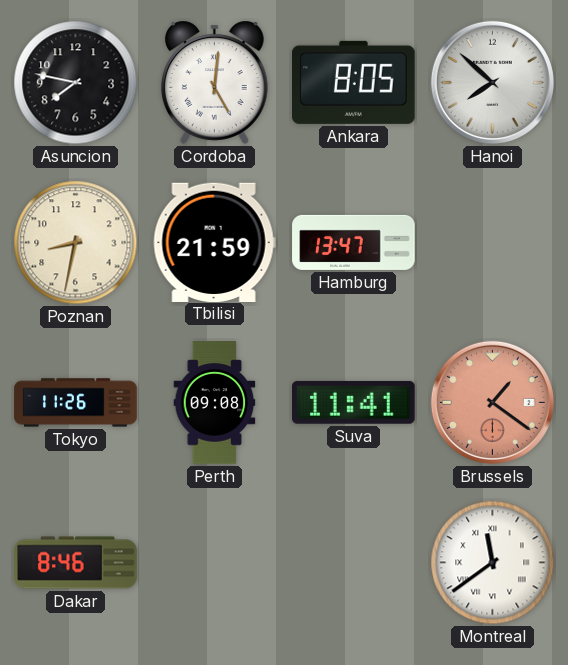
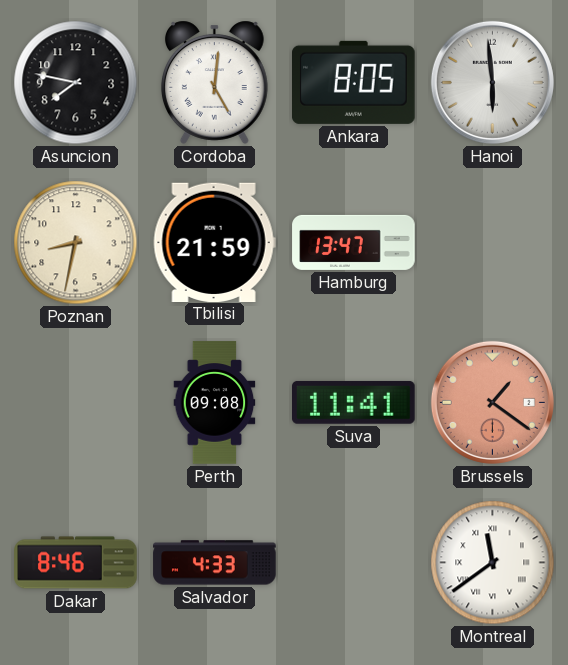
Hanoi: 7:52 -> 5:59
Tokyo: 11:26 -> none
Salvador: none -> 4:33
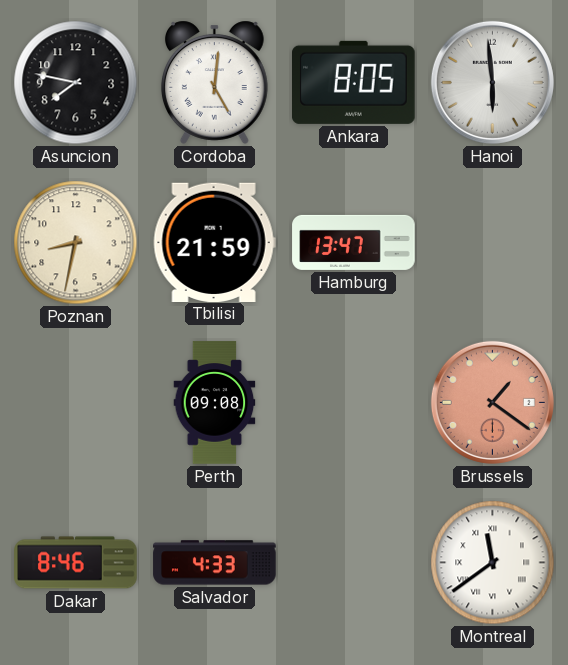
Suva: 11:41 -> none
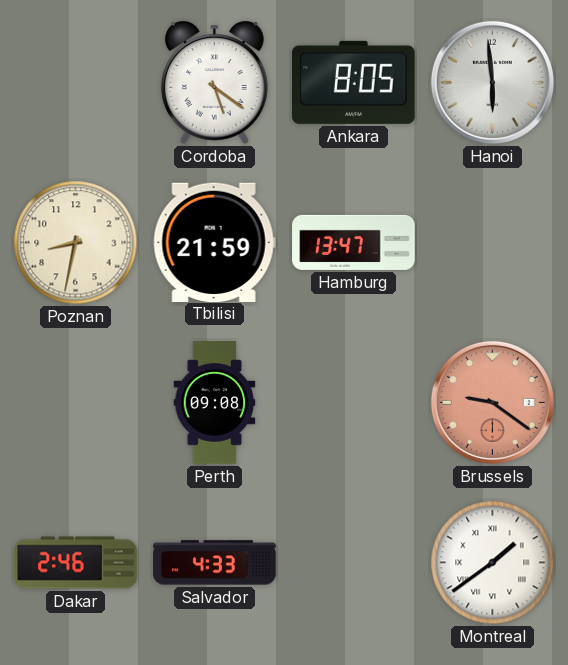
Asuncion: 7:47 -> none
Cordoba: 5:01 -> 5:21
Brussels: 1:21 -> 9:21
Dakar: 8:46 -> 2:46
Montreal: 11:39 -> 1:39
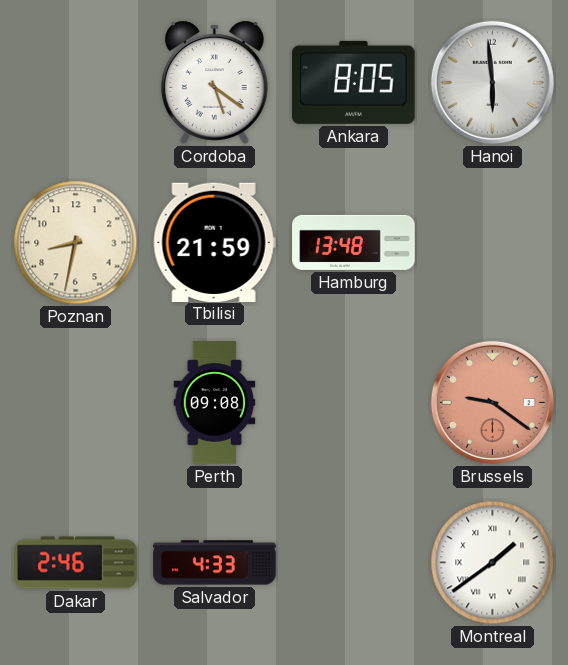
Hamburg: 13:47 -> 13:48
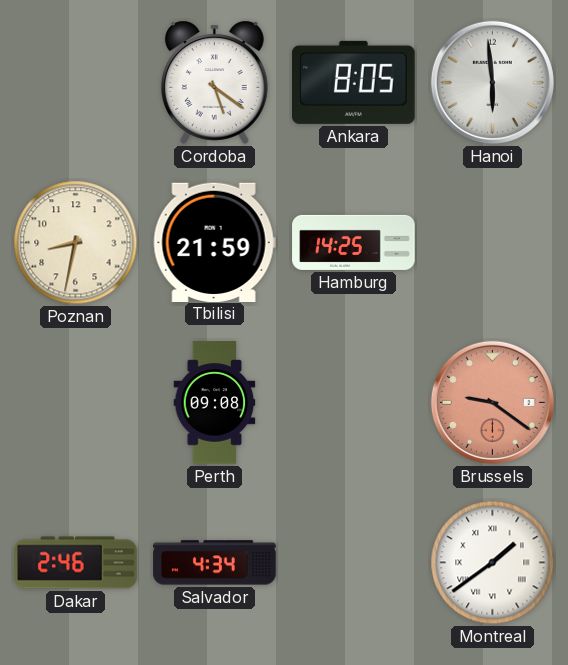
Hamburg: 13:48 -> 14:25
Salvador: 4:33 -> 4:34
